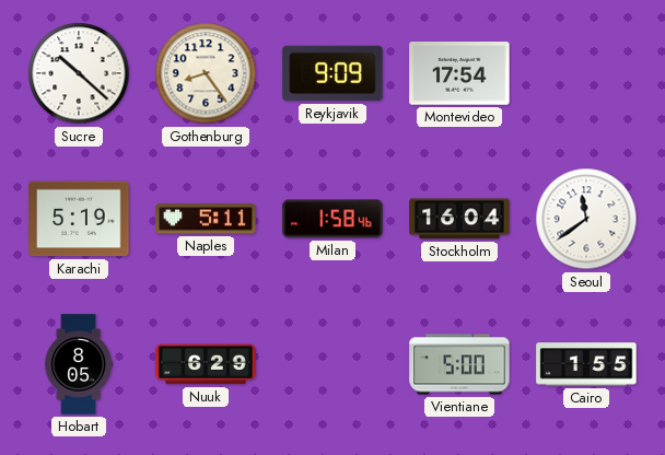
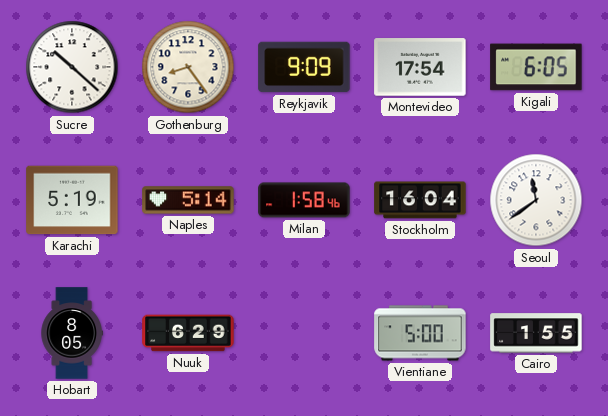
Kigali: none -> 6:05
Naples: 5:11 -> 5:14
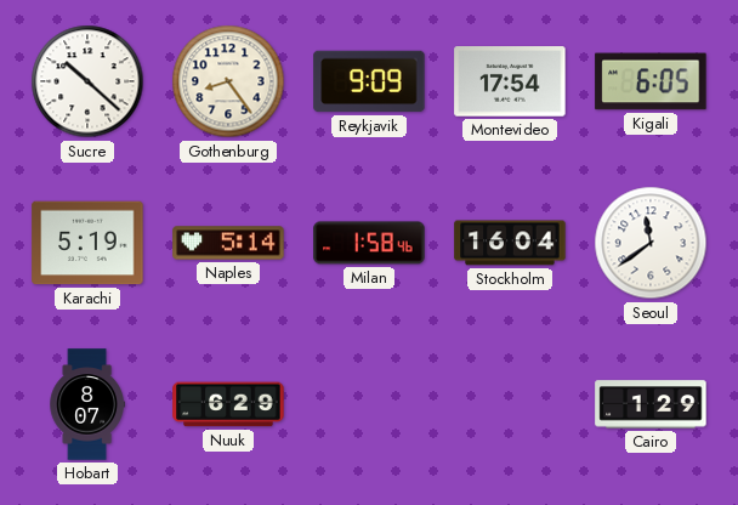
Hobart: 8:05 -> 8:07
Vientiane: 5:00 -> none
Cairo: 1:55 -> 1:29
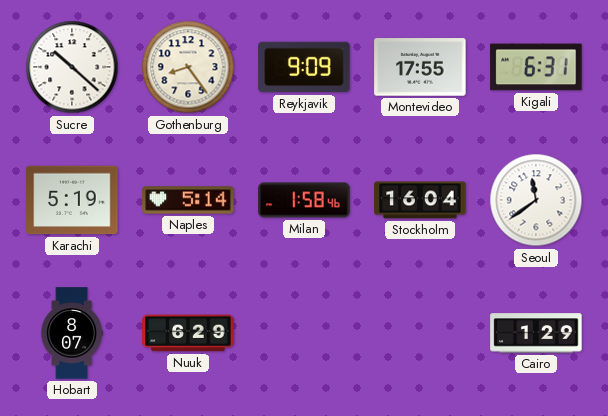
Montevideo: 17:54 -> 17:55
Kigali: 6:05 -> 6:31
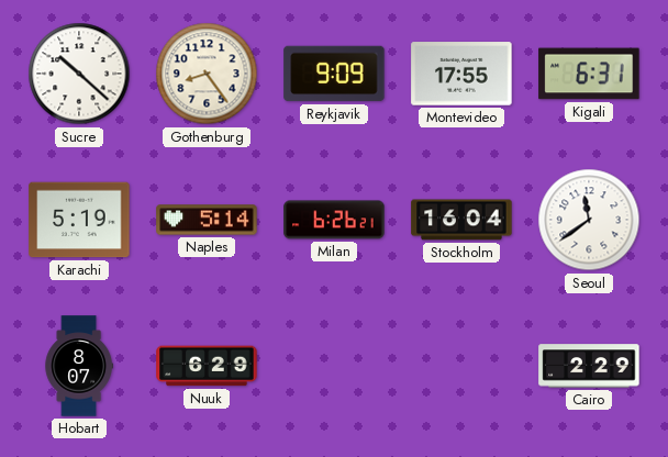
Milan: 1:58 -> 6:26
Cairo: 1:29 -> 2:29
